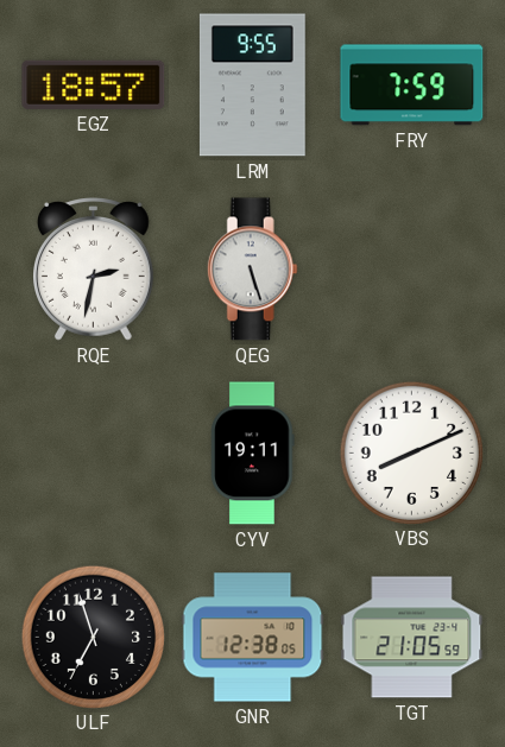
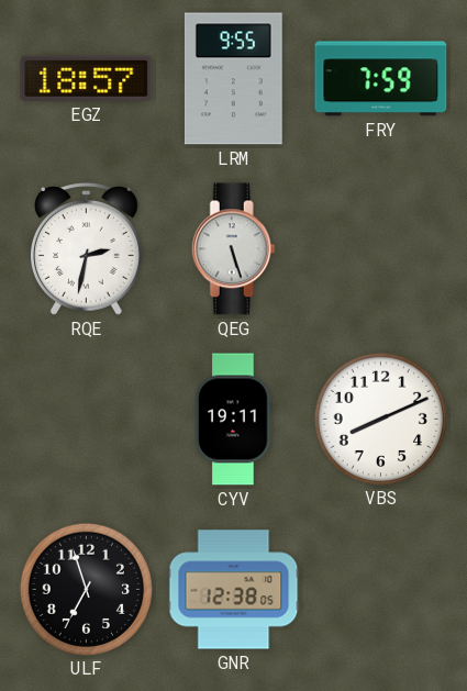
TGT: 21:05 -> none
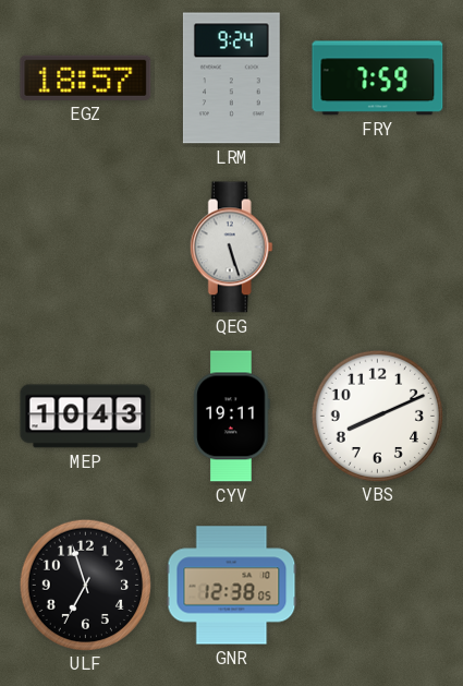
LRM: 9:55 -> 9:24
RQE: 2:32 -> none
MEP: none -> 10:43
